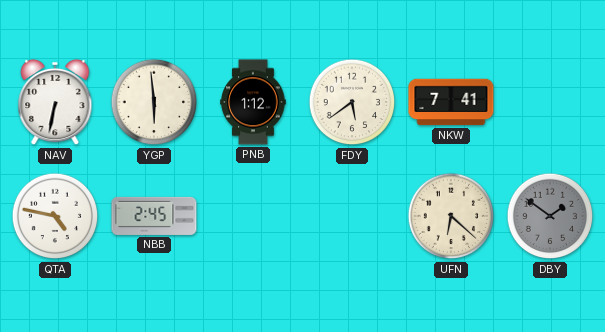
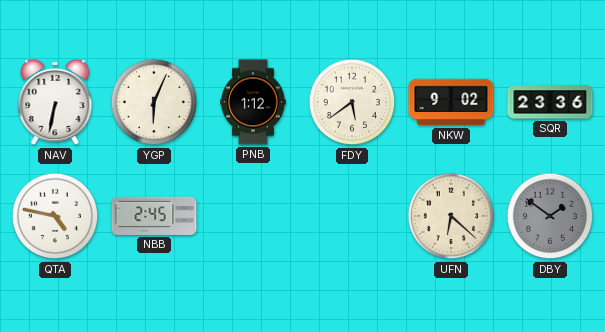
YGP: 5:59 -> 6:04
NKW: 7:41 -> 9:02
SQR: none -> 23:36
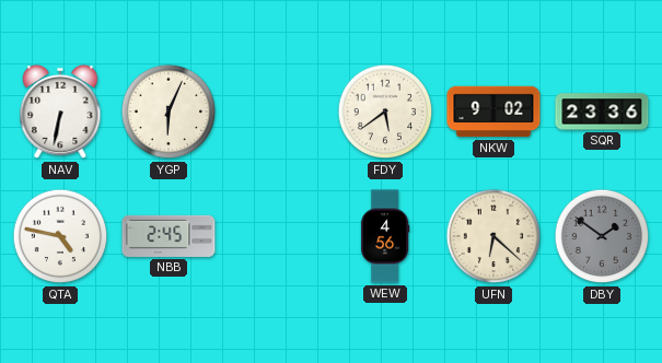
PNB: 1:12 -> none
WEW: none -> 4:56
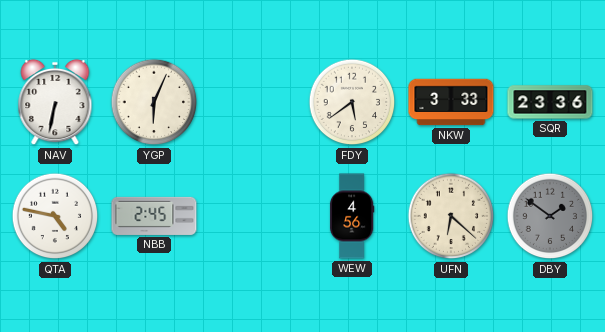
NKW: 9:02 -> 3:33
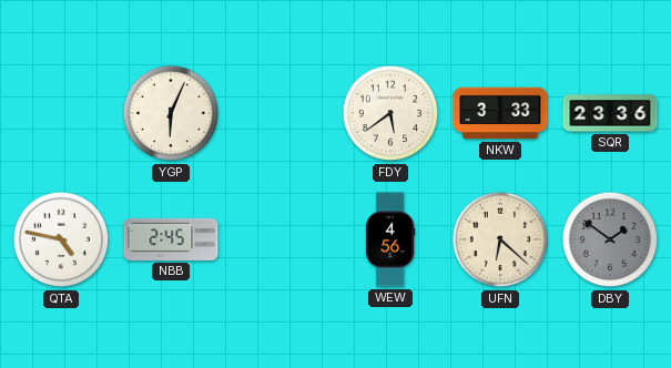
NAV: 6:32 -> none
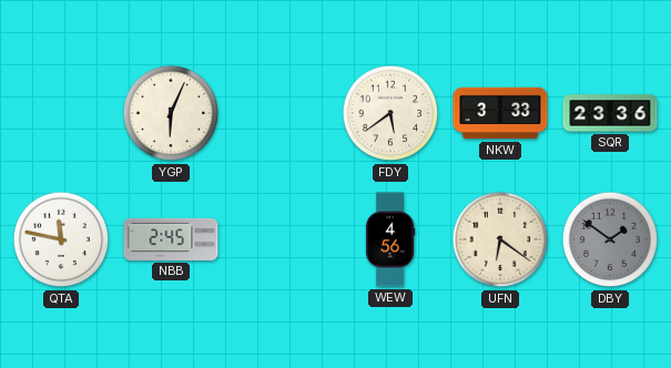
QTA: 4:47 -> 11:47
UFN: 6:22 -> 6:21
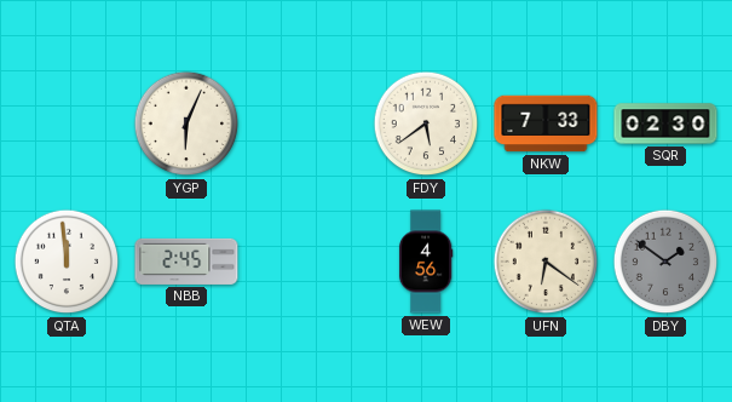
NKW: 3:33 -> 7:33
SQR: 23:36 -> 02:30
QTA: 11:47 -> 11:59
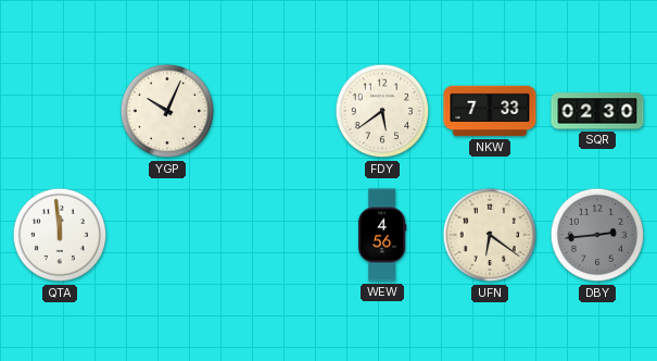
YGP: 6:04 -> 10:04
NBB: 2:45 -> none
DBY: 1:51 -> 2:44
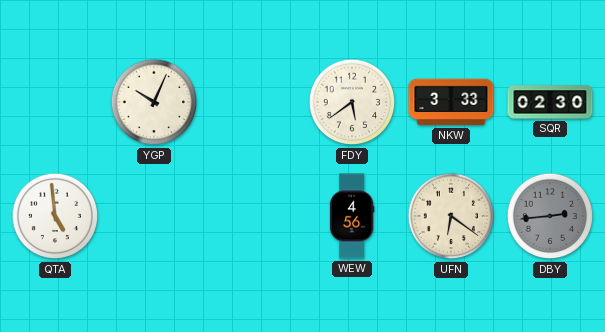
NKW: 7:33 -> 3:33
QTA: 11:59 -> 4:59
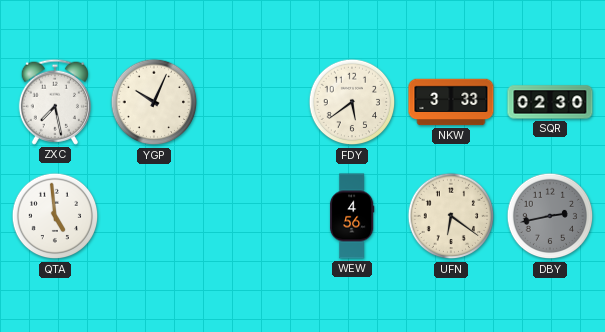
ZXC: none -> 7:28
DBY: 2:44 -> 2:43
